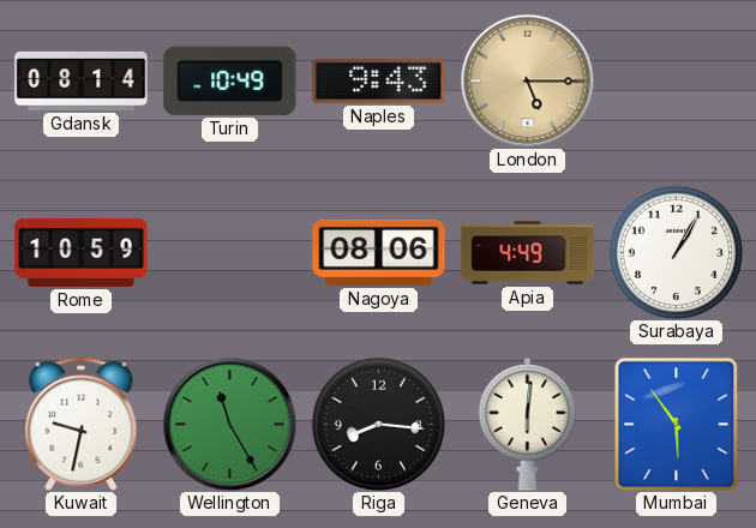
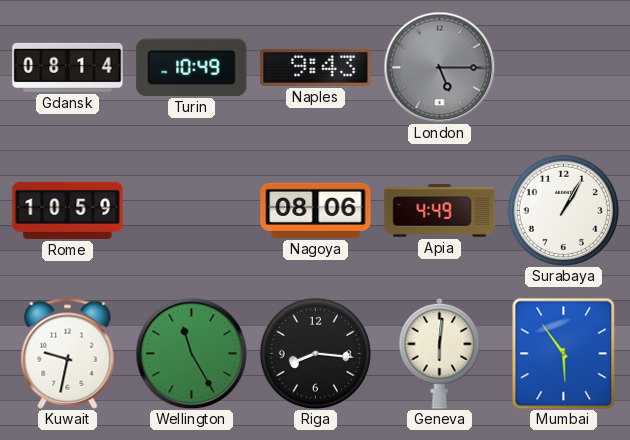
London dial: champagne -> grey
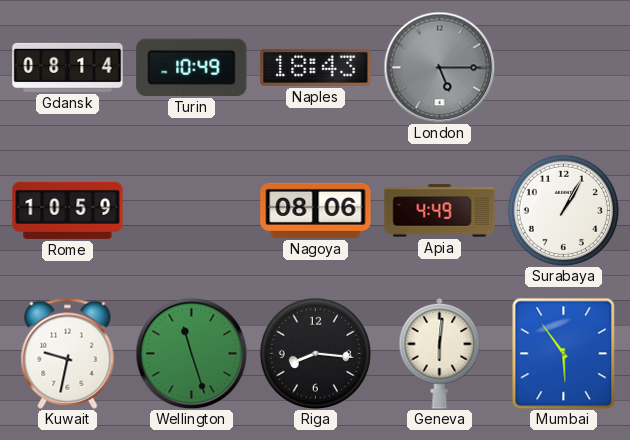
Naples: 9:43 -> 18:43
Wellington: 11:25 -> 11:27
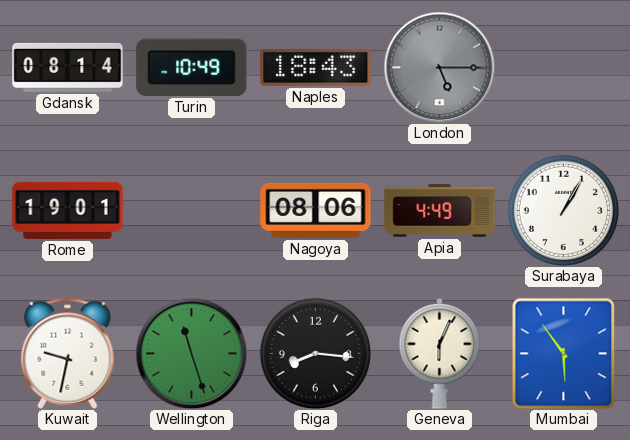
Rome: 10:59 -> 19:01
Geneva: 6:01 -> 6:04
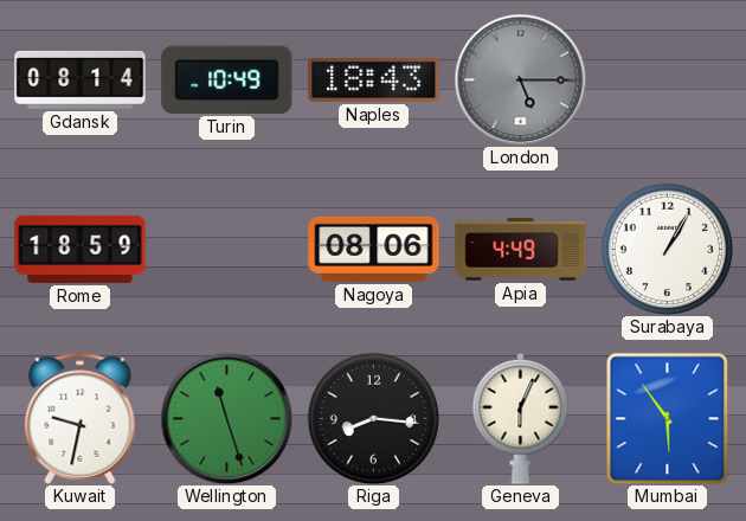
Rome: 19:01 -> 18:59
